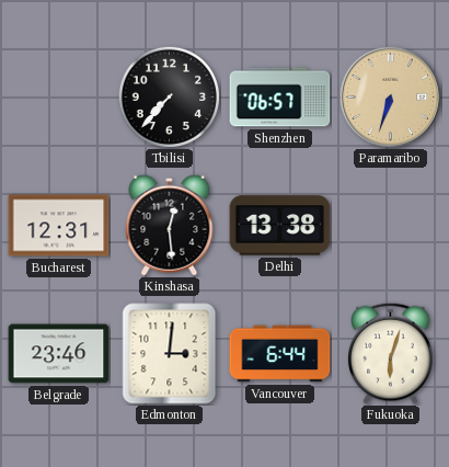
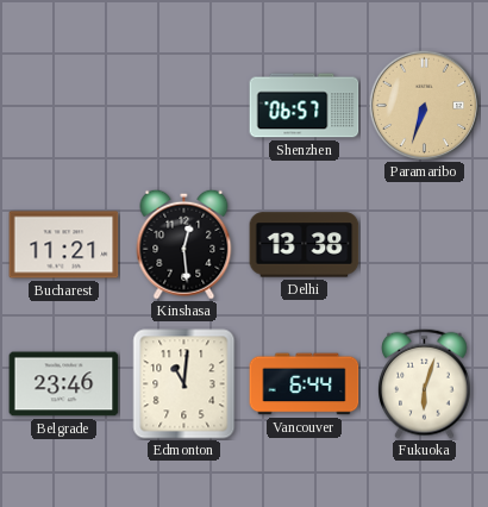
Tbilisi: 7:37 -> none
Bucharest: 12:31 -> 11:21
Edmonton: 3:01 -> 11:01
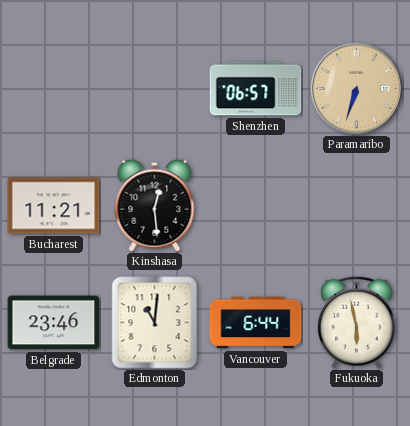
Delhi: 13:38 -> none
Fukuoka: 6:03 -> 5:58
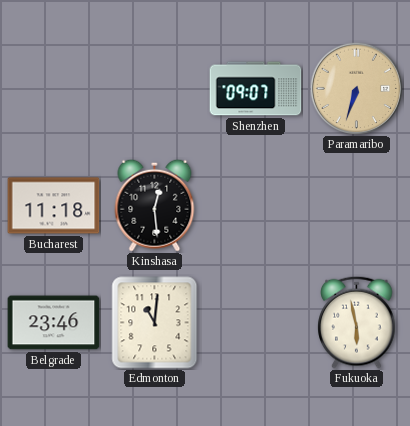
Shenzhen: 06:57 -> 09:07
Bucharest: 11:21 -> 11:18
Vancouver: 6:44 -> none
